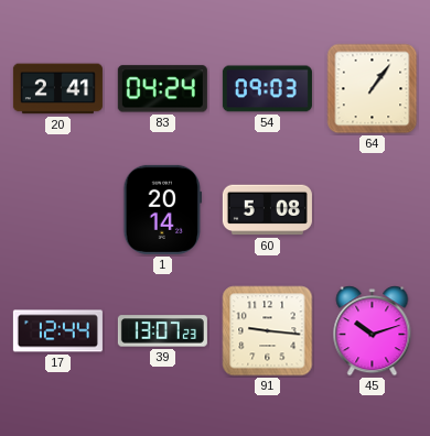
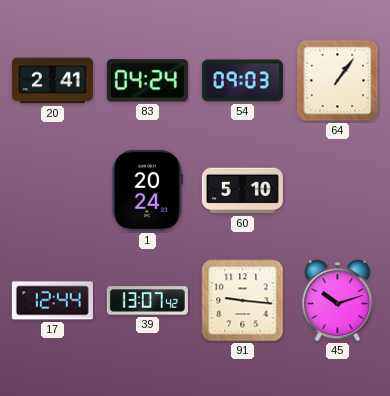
1: 20:14 -> 20:24
60: 5:08 -> 5:10
39: 13:07:23 -> 13:07:42
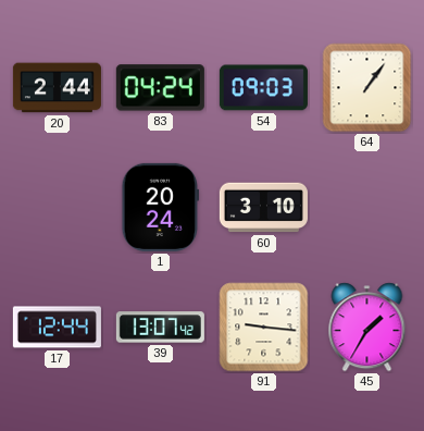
20: 2:41 -> 2:44
60: 5:10 -> 3:10
45: 10:12 -> 1:35
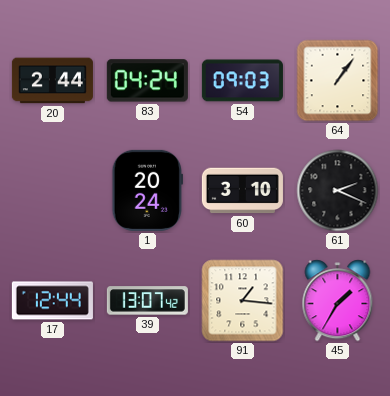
61: none -> 2:19
91: 9:16 -> 1:16
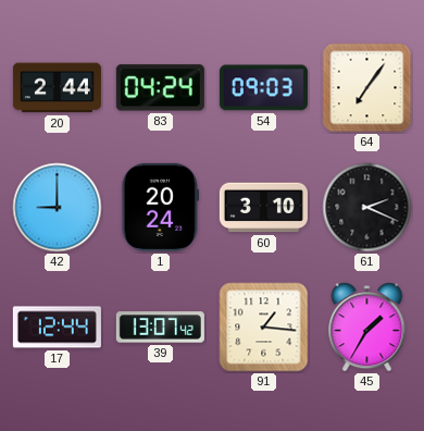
64: 1:06 -> 7:06
42: none -> 9:00
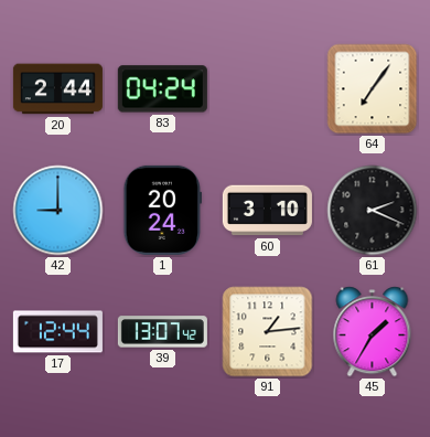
54: 09:03 -> none
91: 1:16 -> 1:14
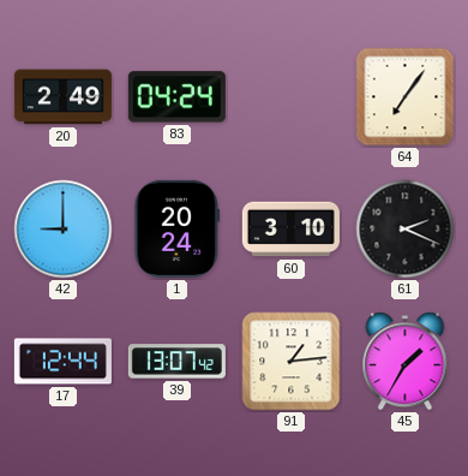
20: 2:44 -> 2:49
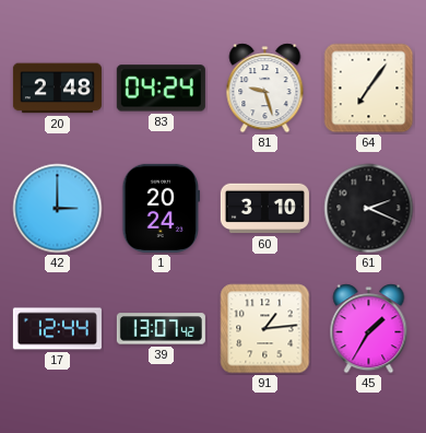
20: 2:49 -> 2:48
81: none -> 9:27
42: 9:00 -> 3:00
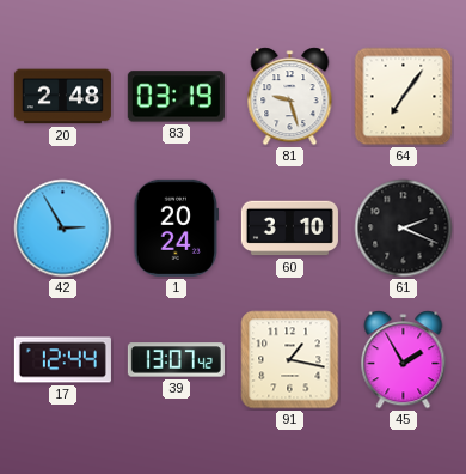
83: 04:24 -> 03:19
42: 3:00 -> 2:55
91: 1:14 -> 1:17
45: 1:35 -> 1:55
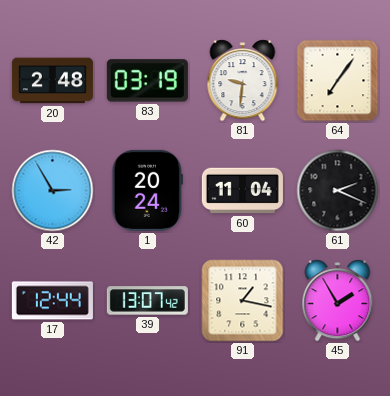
81: 9:27 -> 9:31
60: 3:10 -> 11:04
